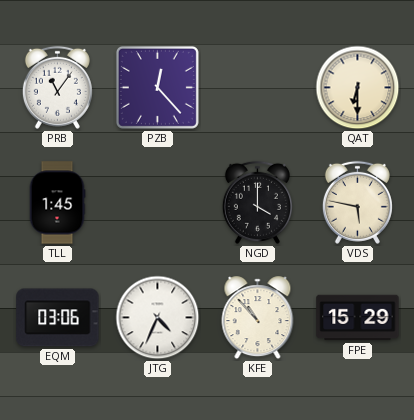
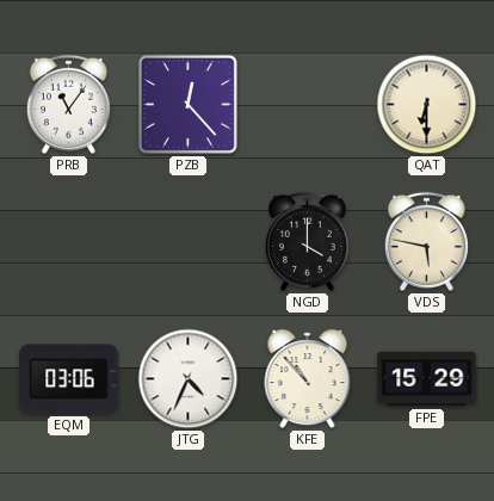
TLL: 1:45 -> none
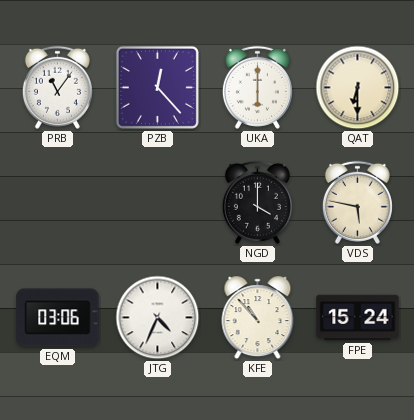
UKA: none -> 6:00
FPE: 15:29 -> 15:24
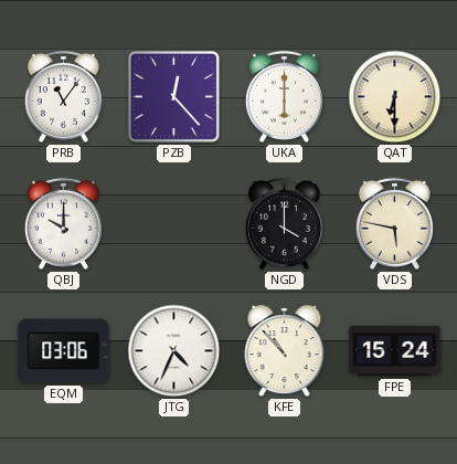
QBJ: none -> 10:00
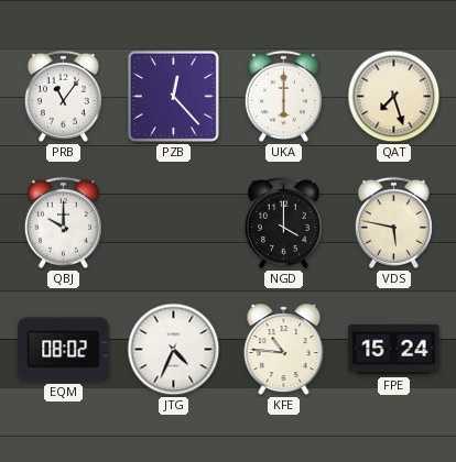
QAT: 6:30 -> 7:27
EQM: 03:06 -> 08:02
KFE: 10:53 -> 10:46
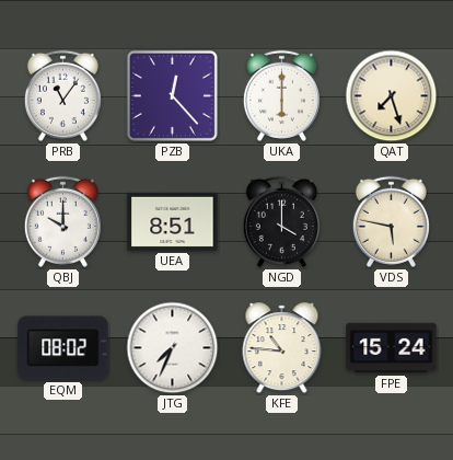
UEA: none -> 8:51
JTG: 4:34 -> 7:34
